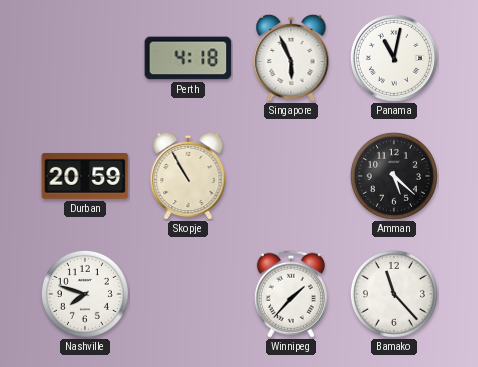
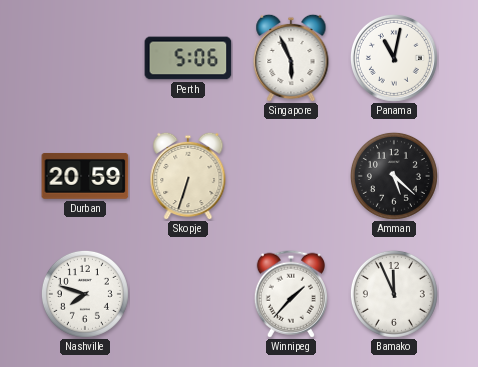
Perth: 4:18 -> 5:06
Skopje: 10:55 -> 6:33
Bamako: 11:23 -> 11:56
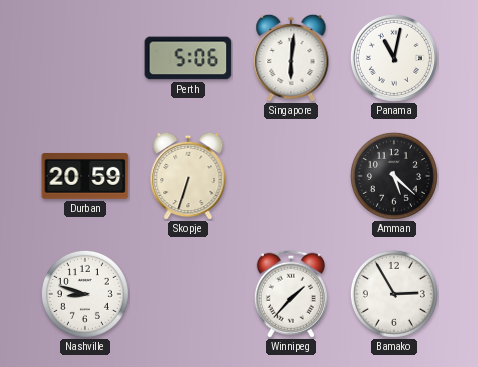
Singapore: 5:56 -> 6:01
Nashville: 7:48 -> 8:48
Bamako: 11:56 -> 2:55
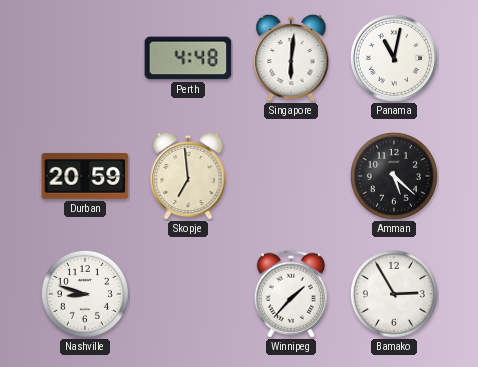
Perth: 5:06 -> 4:48
Skopje: 6:33 -> 6:59
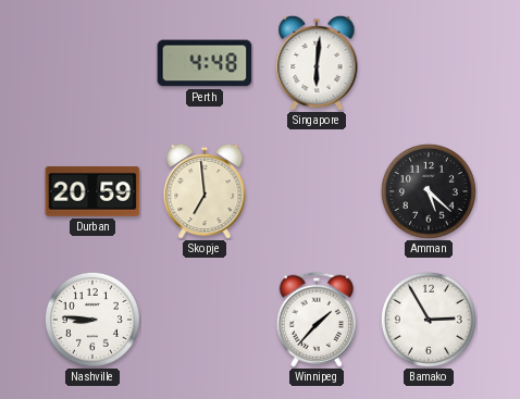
Panama: 11:02 -> none
Nashville: 8:48 -> 8:46
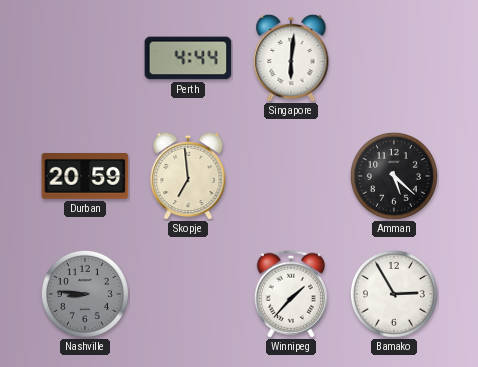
Perth: 4:48 -> 4:44
Nashville dial: white -> grey
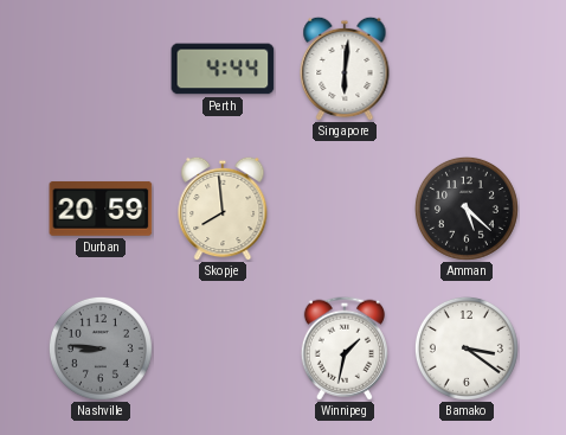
Skopje: 6:59 -> 7:59
Winnipeg: 1:37 -> 1:32
Bamako: 2:55 -> 3:21
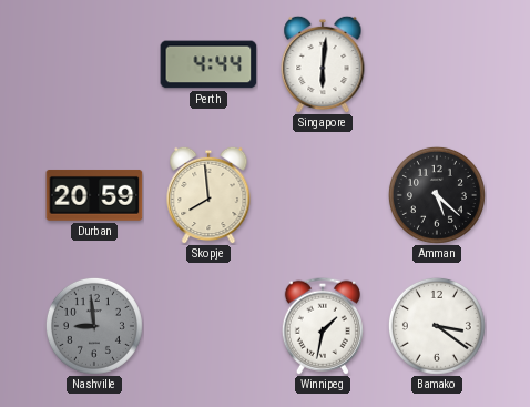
Nashville: 8:46 -> 8:59
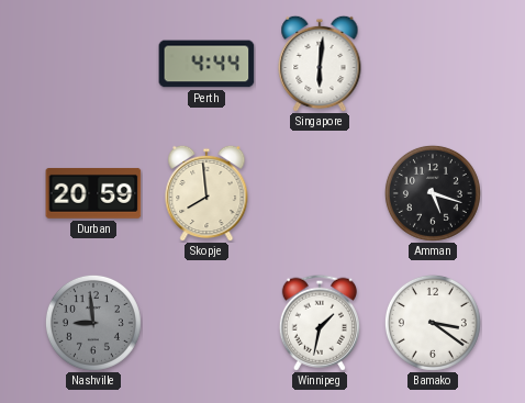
Amman: 5:22 -> 5:18
